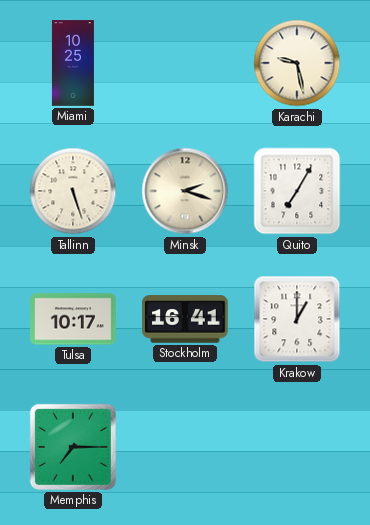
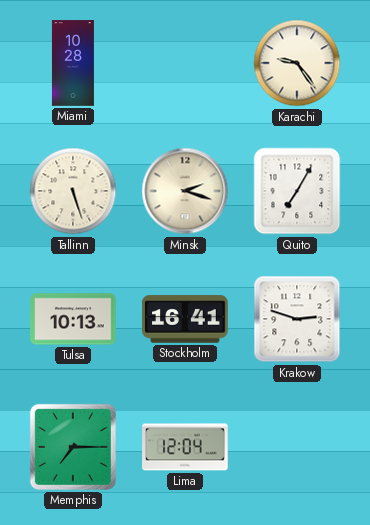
Miami: 10:25 -> 10:28
Karachi: 9:28 -> 9:24
Tulsa: 10:17 -> 10:13
Krakow: 1:00 -> 2:48
Lima: none -> 12:04
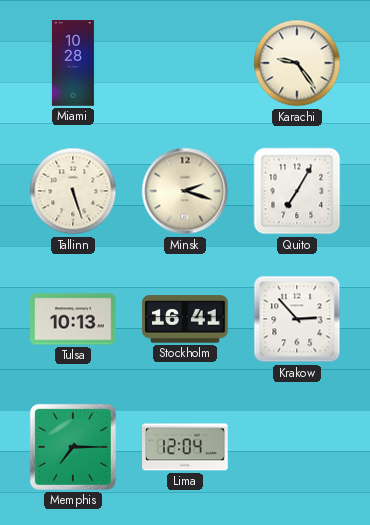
Krakow: 2:48 -> 2:53
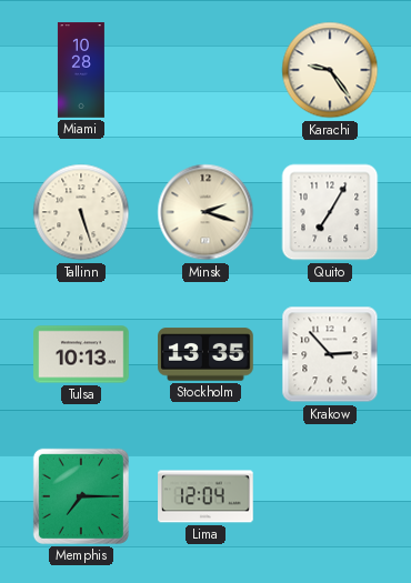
Stockholm: 16:41 -> 13:35
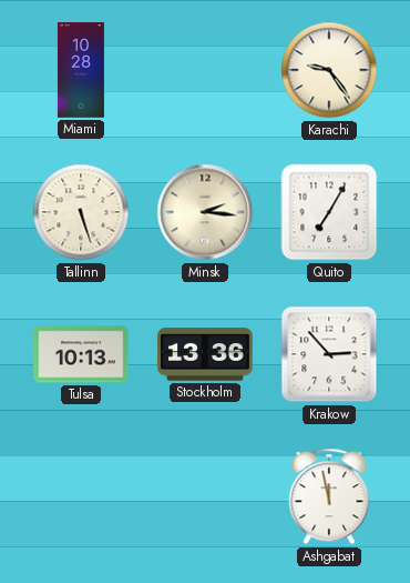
Minsk: 2:18 -> 2:16
Stockholm: 13:35 -> 13:36
Memphis: 7:15 -> none
Lima: 12:04 -> none
Ashgabat: none -> 11:58
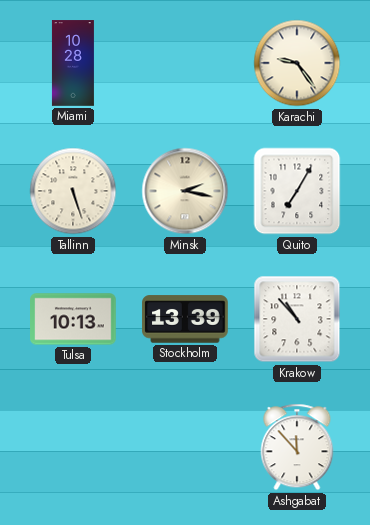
Minsk: 2:16 -> 2:17
Stockholm: 13:36 -> 13:39
Krakow: 2:53 -> 10:53
Ashgabat: 11:58 -> 11:53
